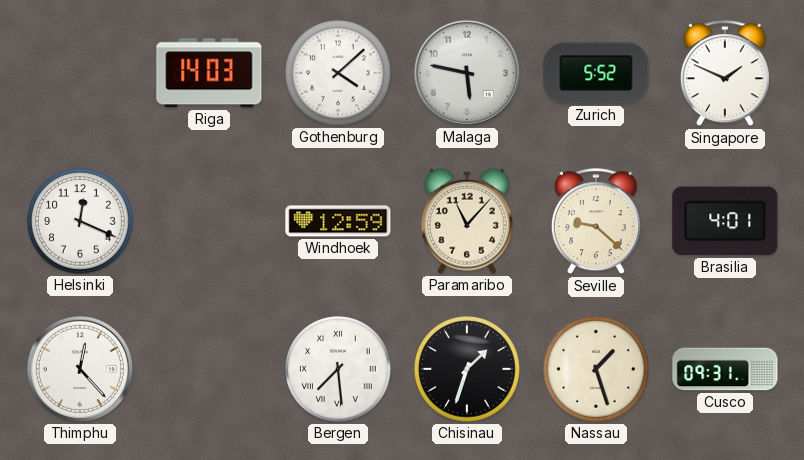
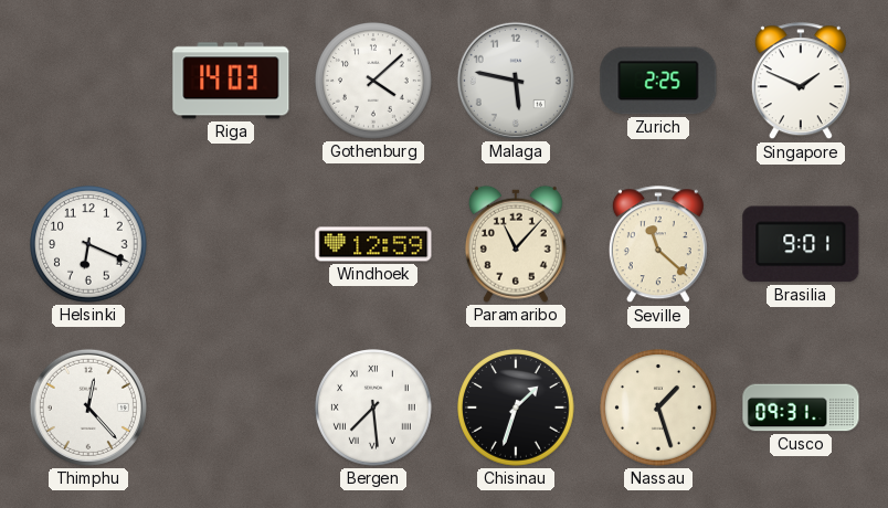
Zurich: 5:52 -> 2:25
Helsinki: 12:19 -> 6:19
Seville: 9:22 -> 11:22
Brasilia: 4:01 -> 9:01
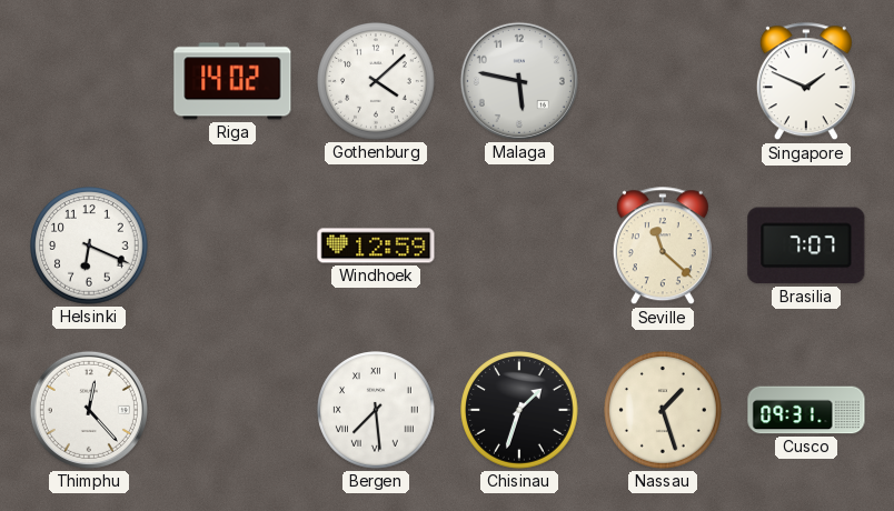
Riga: 14:03 -> 14:02
Zurich: 2:25 -> none
Paramaribo: 11:07 -> none
Brasilia: 9:01 -> 7:07
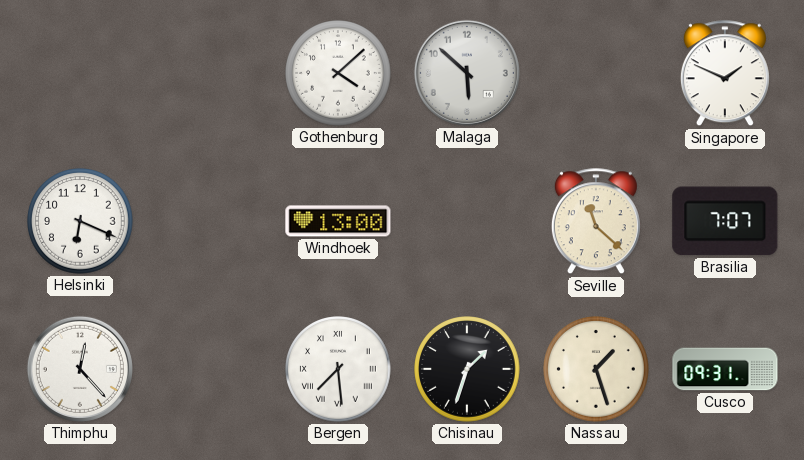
Riga: 14:02 -> none
Malaga: 5:47 -> 5:52
Windhoek: 12:59 -> 13:00
